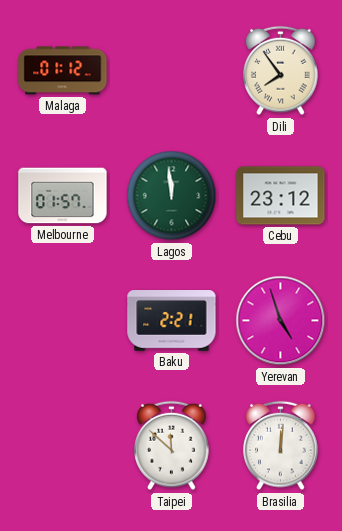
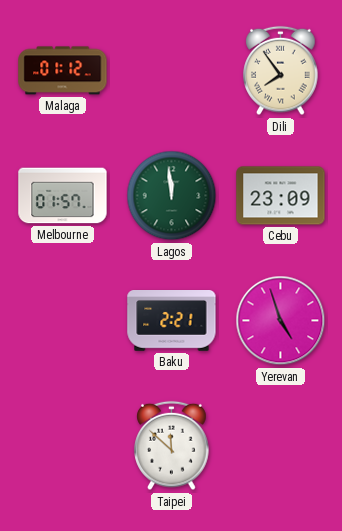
Cebu: 23:12 -> 23:09
Brasilia: 12:01 -> none
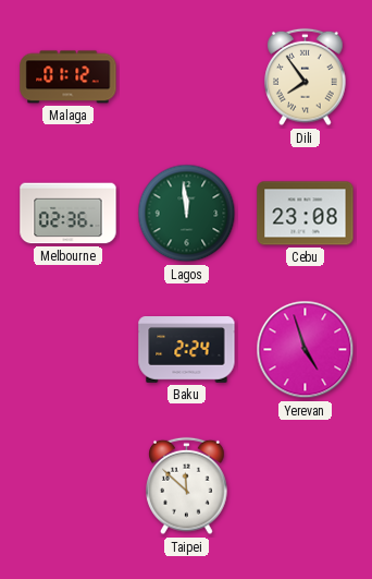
Melbourne: 01:57 -> 02:36
Cebu: 23:09 -> 23:08
Baku: 2:21 -> 2:24
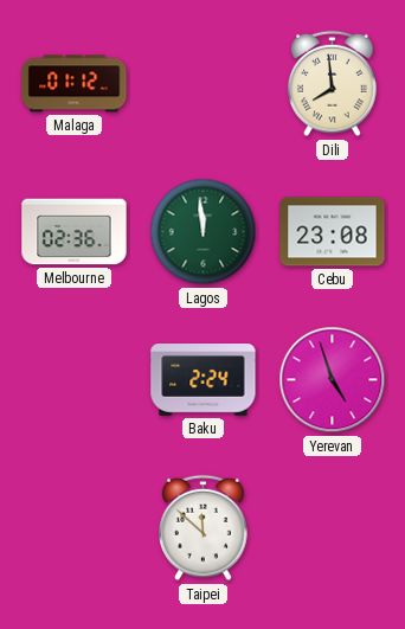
Dili: 7:54 -> 7:59
